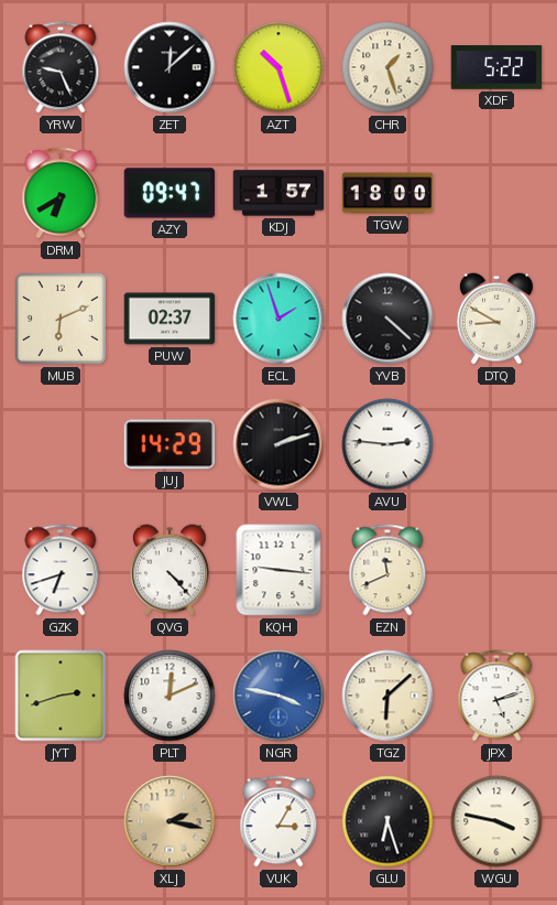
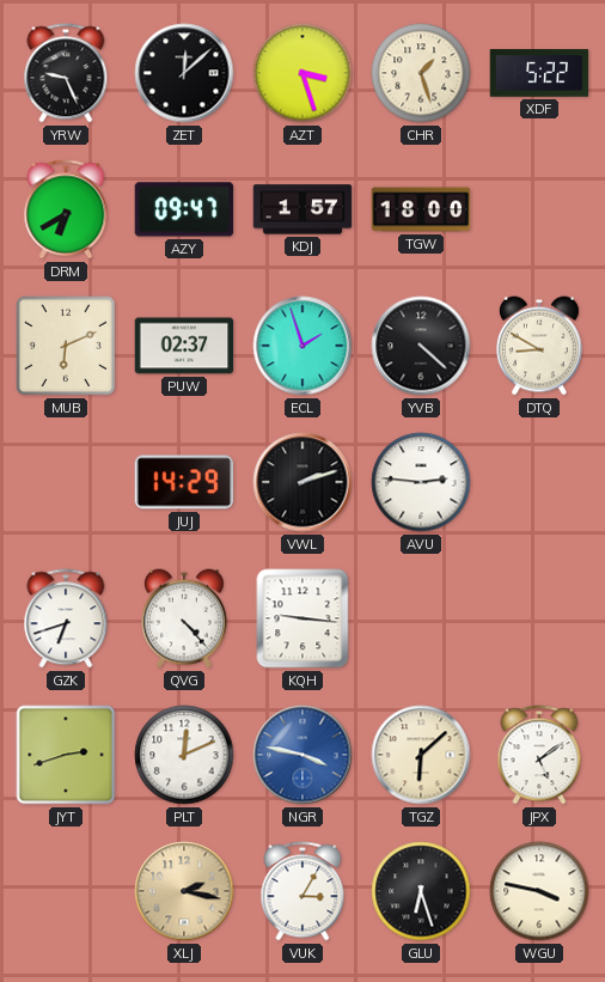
AZT: 10:27 -> 3:27
EZN: 11:41 -> none
JPX: 5:12 -> 5:09
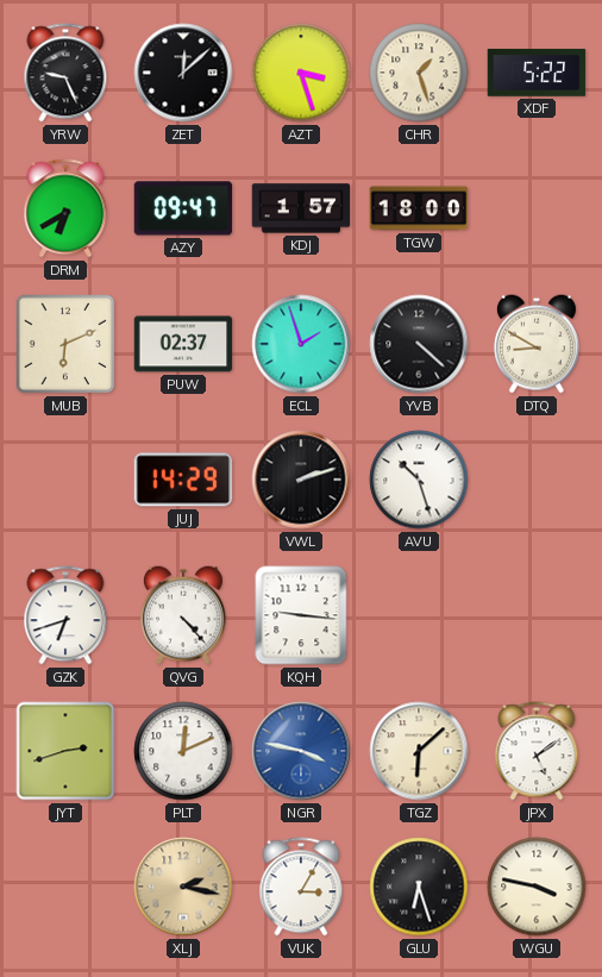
AVU: 2:46 -> 10:27
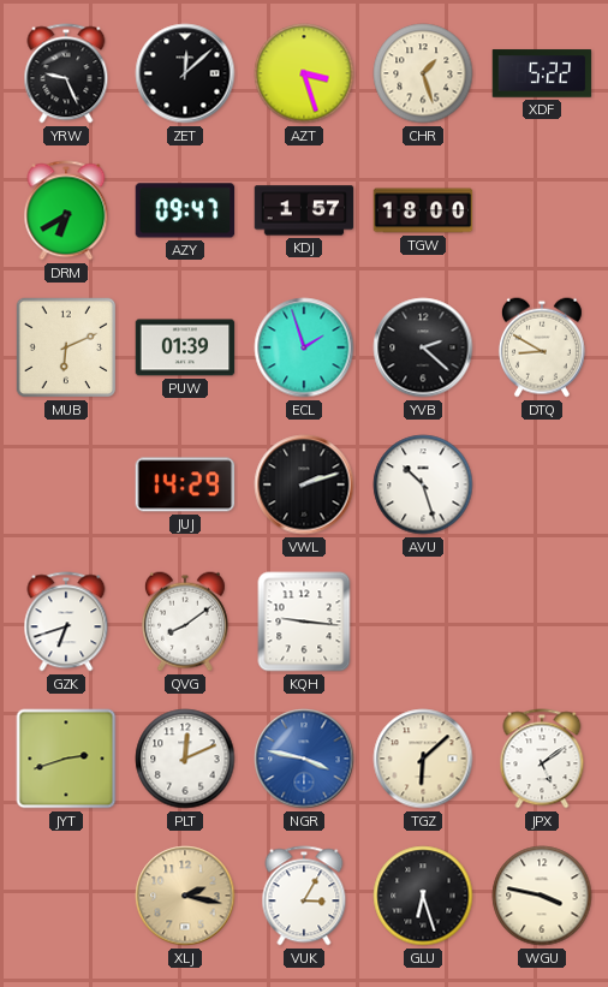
PUW: 02:37 -> 01:39
YVB: 4:22 -> 2:22
QVG: 4:23 -> 8:09
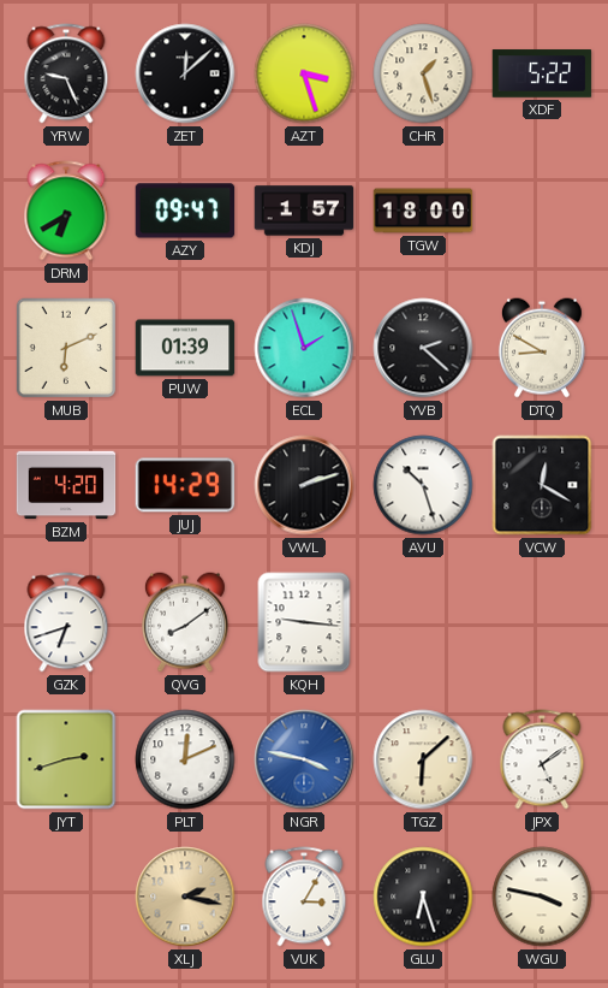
BZM: none -> 4:20
VCW: none -> 12:20
